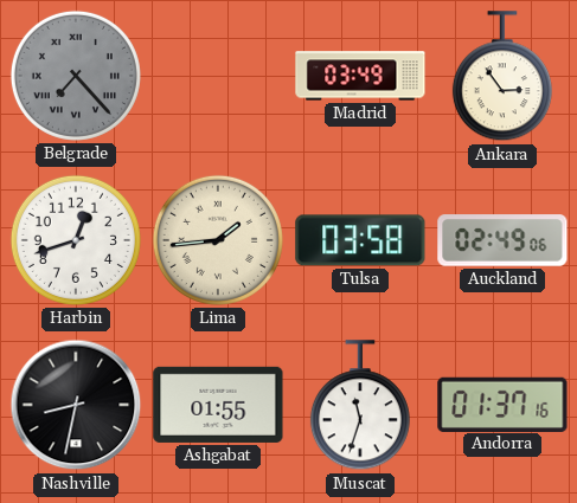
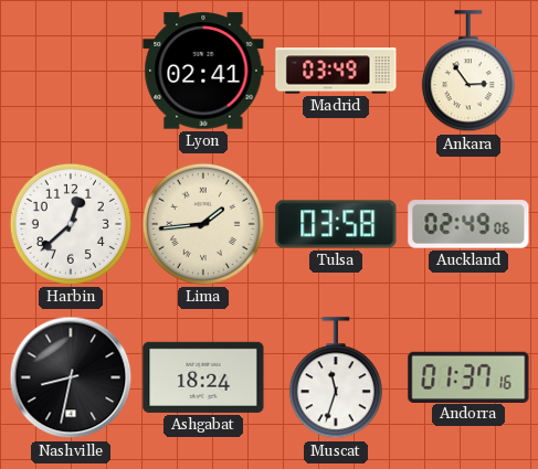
Belgrade: 7:23 -> none
Lyon: none -> 02:41
Harbin: 12:42 -> 12:38
Ashgabat: 01:55 -> 18:24
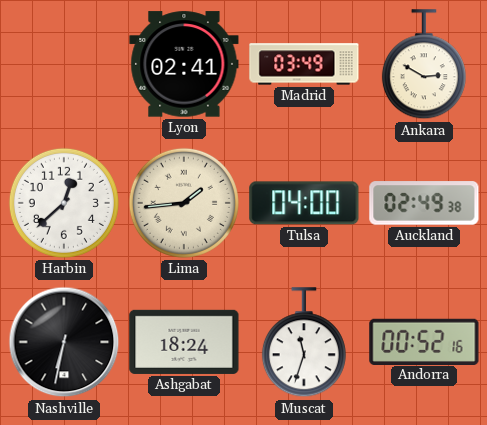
Ankara: 2:54 -> 2:50
Tulsa: 03:58 -> 04:00
Auckland: 02:49:06 -> 02:49:38
Nashville: 8:32 -> 6:32
Andorra: 01:37 -> 00:52
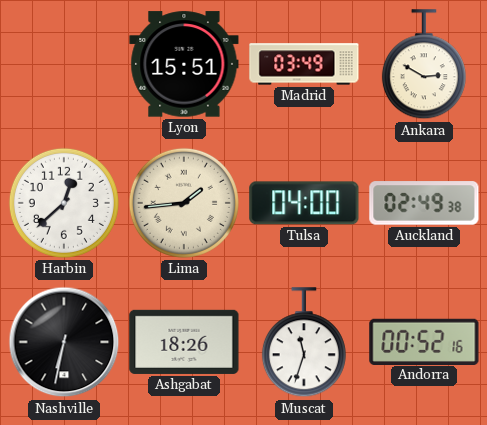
Lyon: 02:41 -> 15:51
Ashgabat: 18:24 -> 18:26
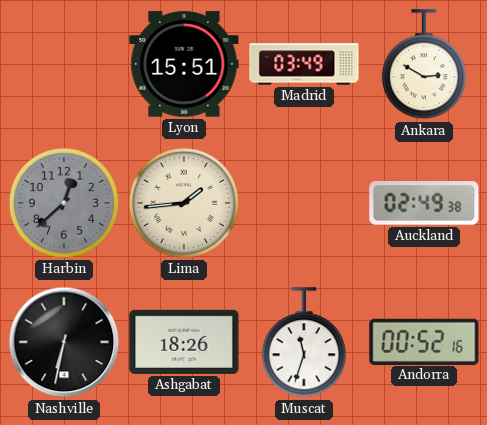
Harbin dial: white -> grey
Tulsa: 04:00 -> none
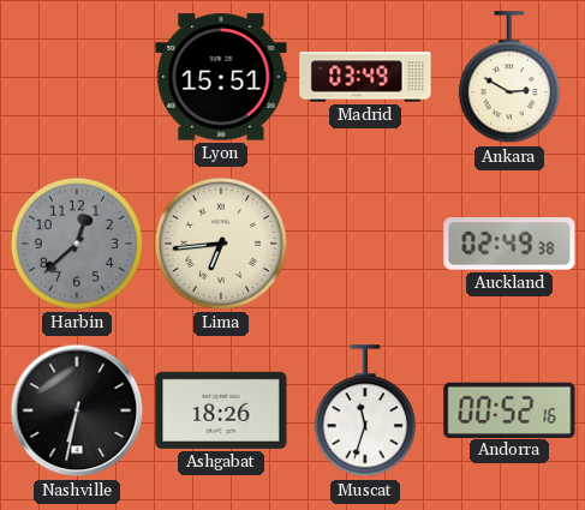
Lima: 1:44 -> 6:44
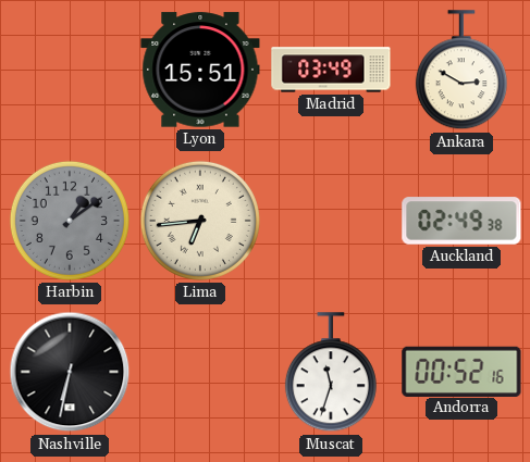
Harbin: 12:38 -> 1:09
Ashgabat: 18:26 -> none
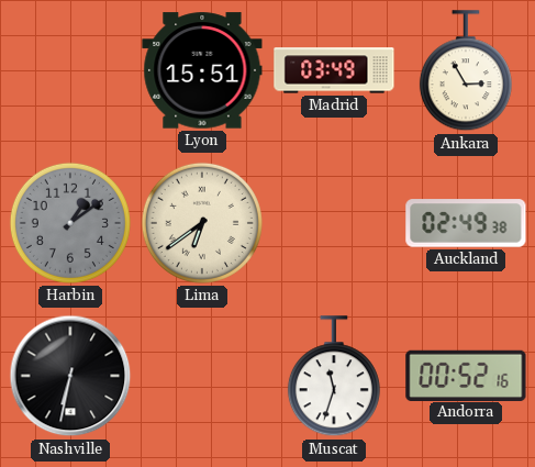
Ankara: 2:50 -> 2:55
Lima: 6:44 -> 6:39
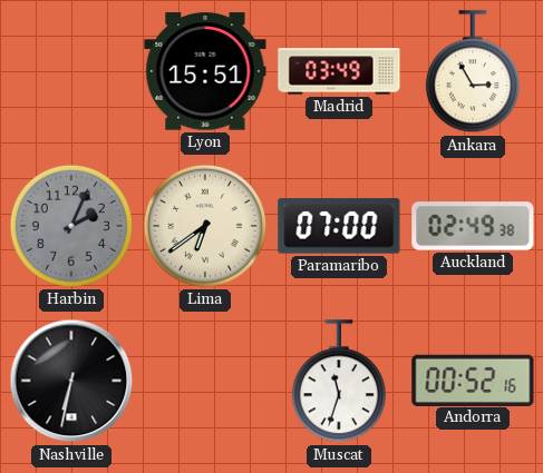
Harbin: 1:09 -> 2:04
Paramaribo: none -> 07:00
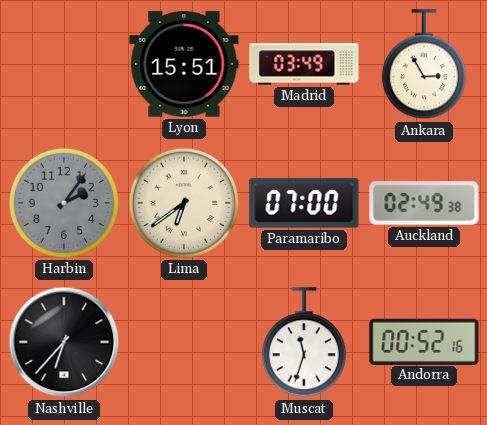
Harbin: 2:04 -> 2:06
Nashville: 6:32 -> 6:37
